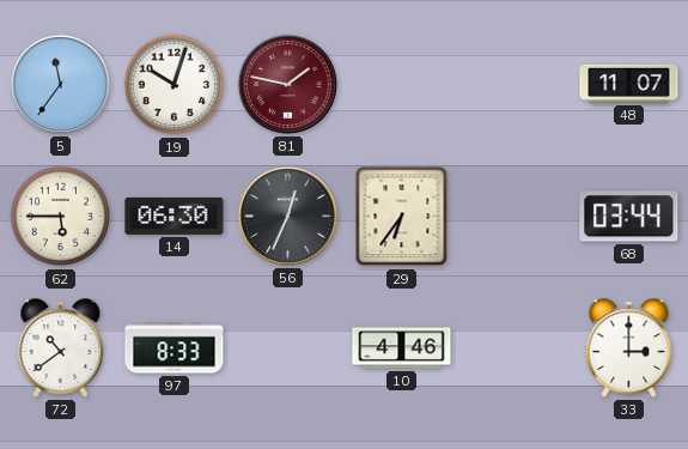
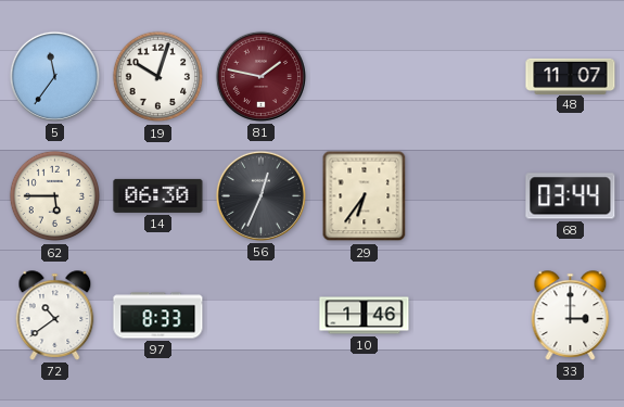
10: 4:46 -> 1:46
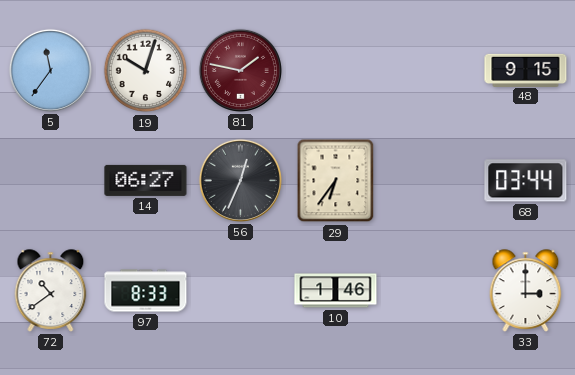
48: 11:07 -> 9:15
62: 5:45 -> none
14: 06:30 -> 06:27
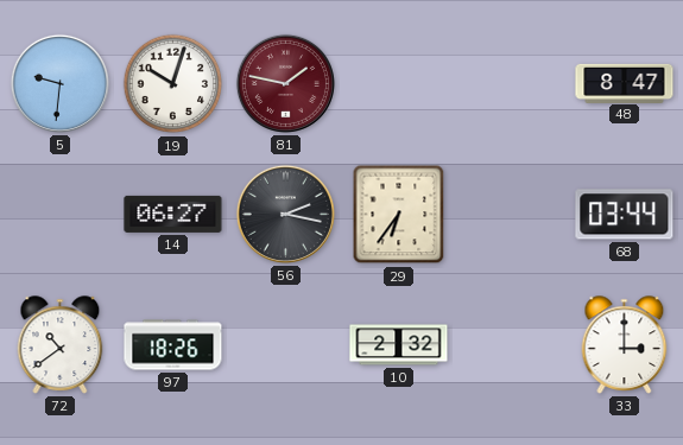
5: 11:36 -> 9:31
48: 9:15 -> 8:47
56: 12:34 -> 2:17
97: 8:33 -> 18:26
10: 1:46 -> 2:32
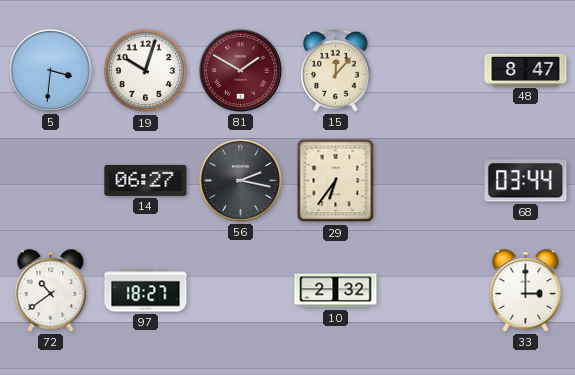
5: 9:31 -> 3:31
81: 1:47 -> 1:50
15: none -> 12:07
97: 18:26 -> 18:27
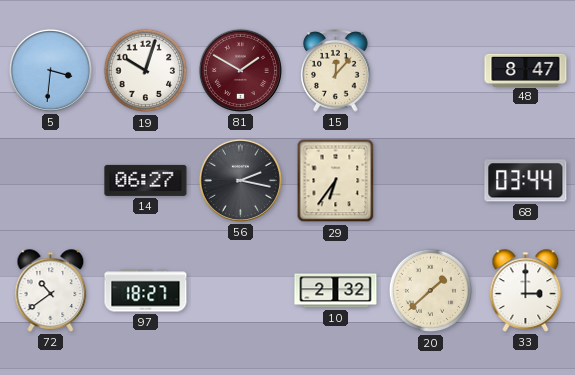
20: none -> 1:38
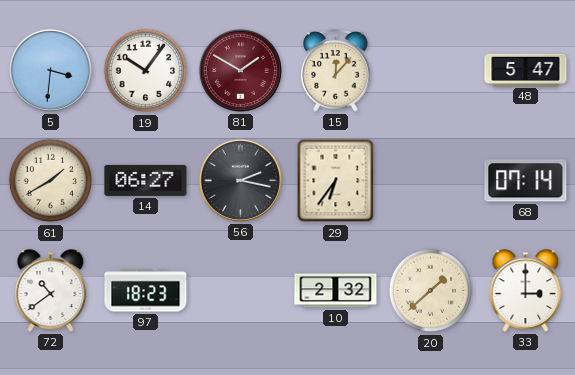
19: 10:03 -> 10:06
48: 8:47 -> 5:47
61: none -> 1:40
68: 03:44 -> 07:14
97: 18:27 -> 18:23
